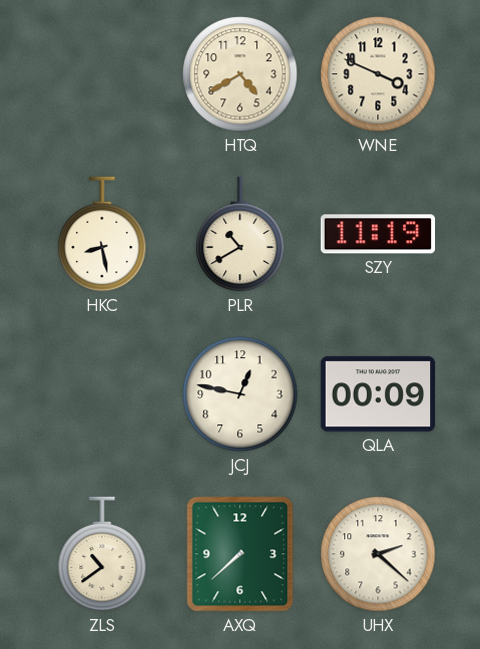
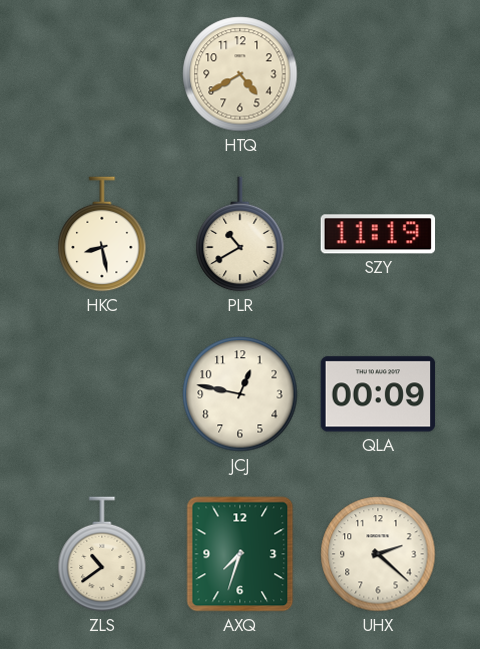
WNE: 3:49 -> none
AXQ: 7:38 -> 7:33
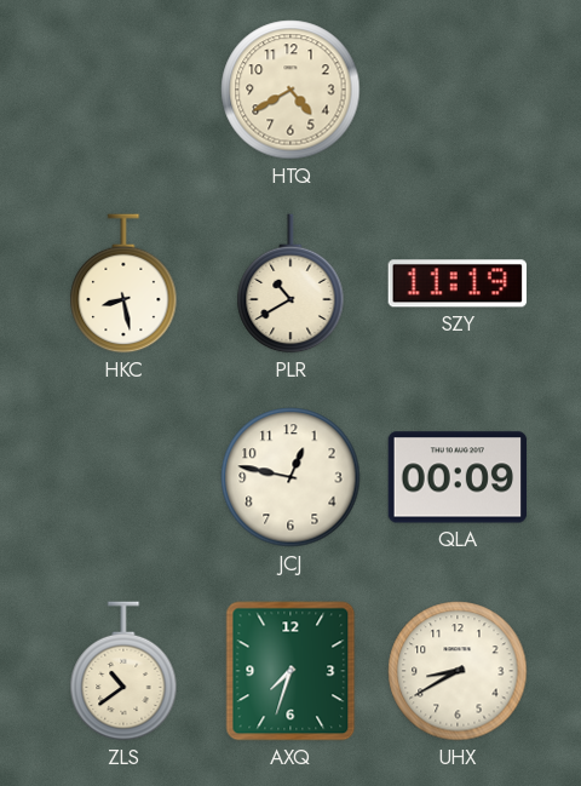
UHX: 2:22 -> 8:40
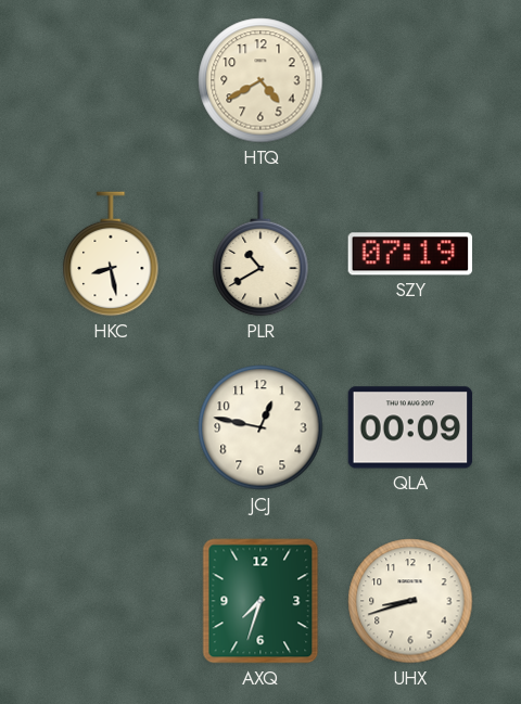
SZY: 11:19 -> 07:19
ZLS: 10:39 -> none
UHX: 8:40 -> 8:42
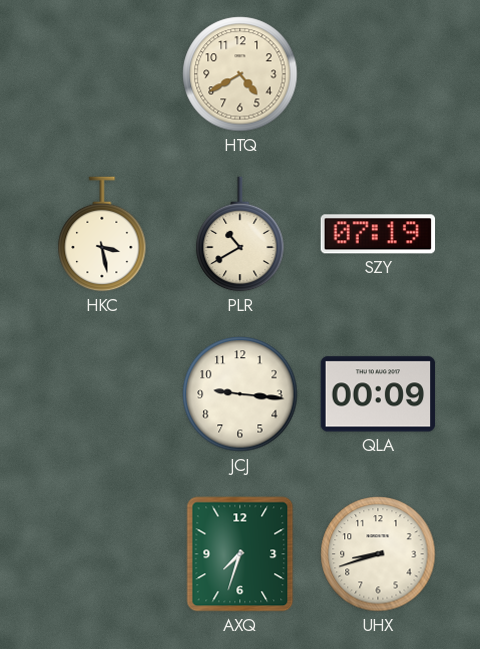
HKC: 8:28 -> 3:28
JCJ: 12:47 -> 9:16
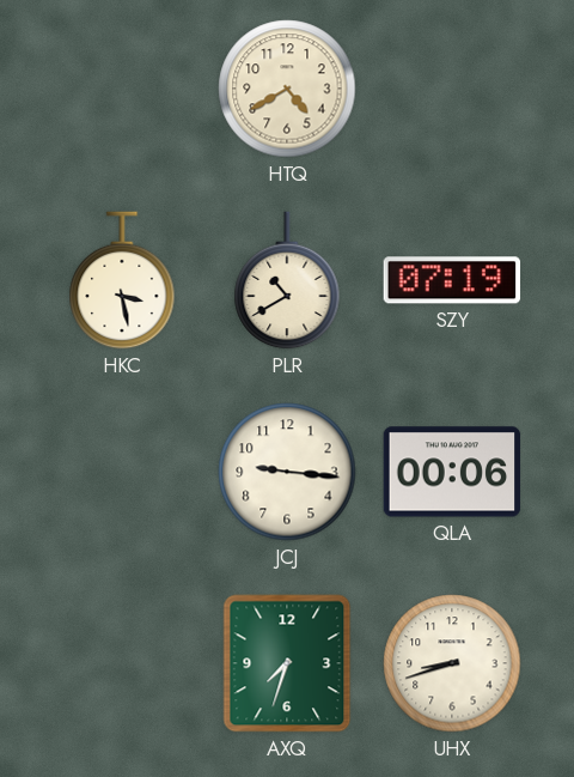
QLA: 00:09 -> 00:06
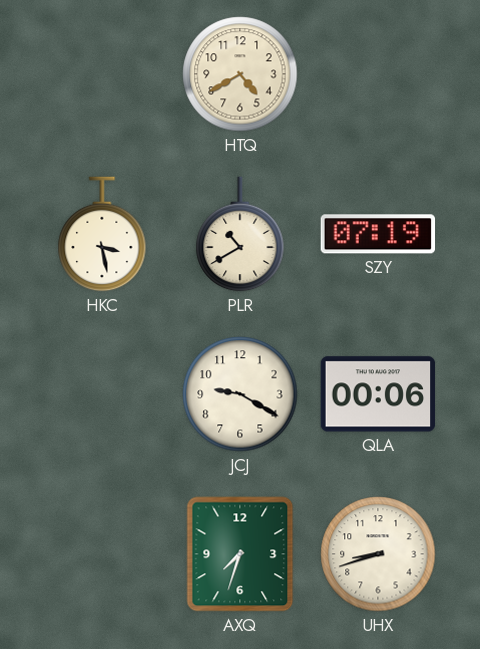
JCJ: 9:16 -> 9:20
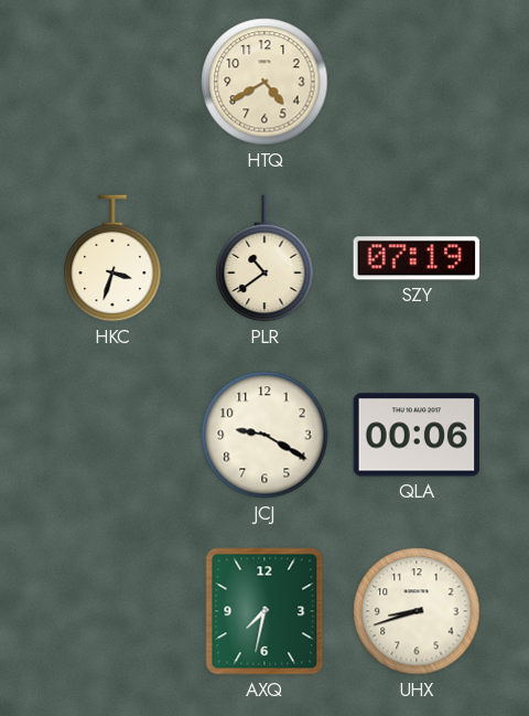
HKC: 3:28 -> 3:33
PLR: 10:40 -> 10:39
AXQ: 7:33 -> 7:32
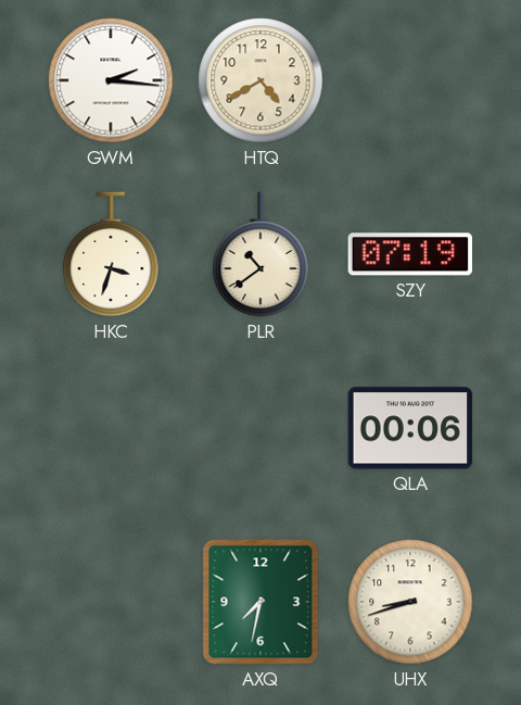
GWM: none -> 2:16
JCJ: 9:20 -> none
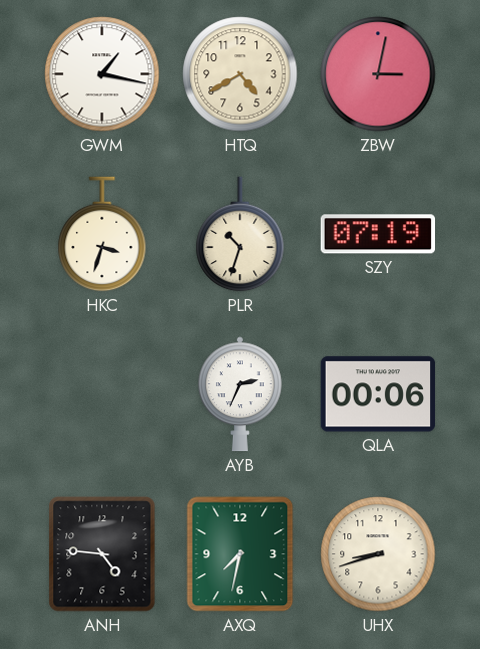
GWM: 2:16 -> 1:17
ZBW: none -> 3:02
PLR: 10:39 -> 10:33
AYB: none -> 2:34
ANH: none -> 4:46
